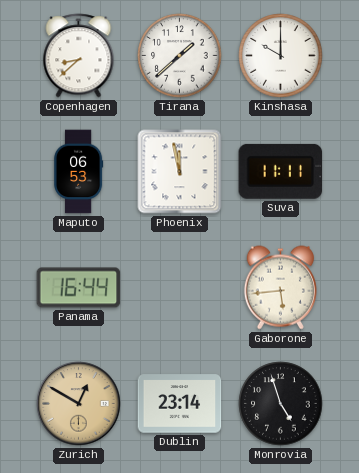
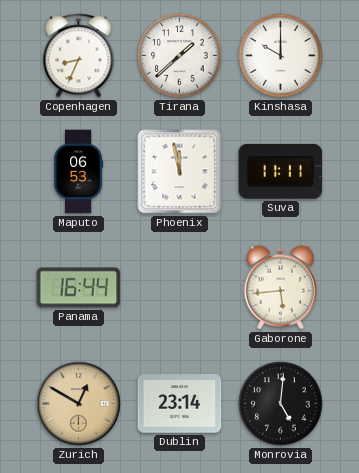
Copenhagen: 8:38 -> 8:34
Monrovia: 4:57 -> 5:01
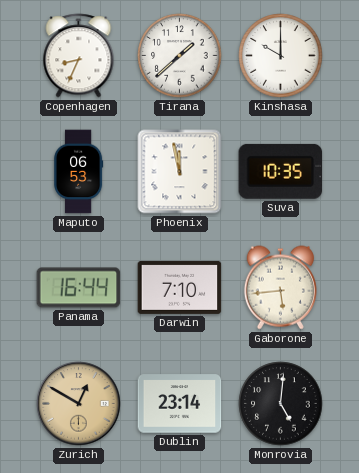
Suva: 11:11 -> 10:35
Darwin: none -> 7:10
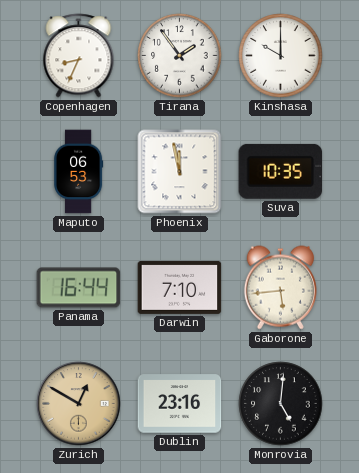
Tirana: 1:38 -> 1:54
Dublin: 23:14 -> 23:16
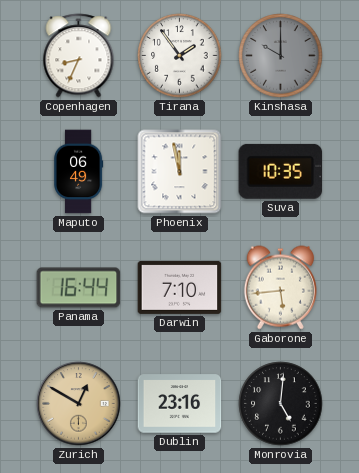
Kinshasa dial: white -> grey
Maputo: 06:53 -> 06:49
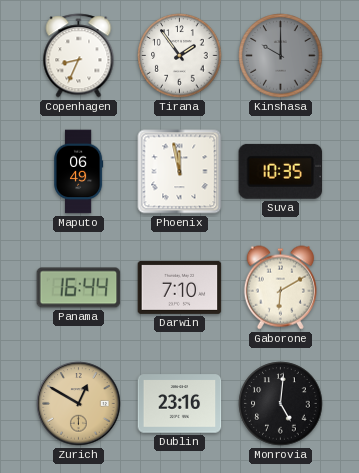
Gaborone: 5:44 -> 6:10
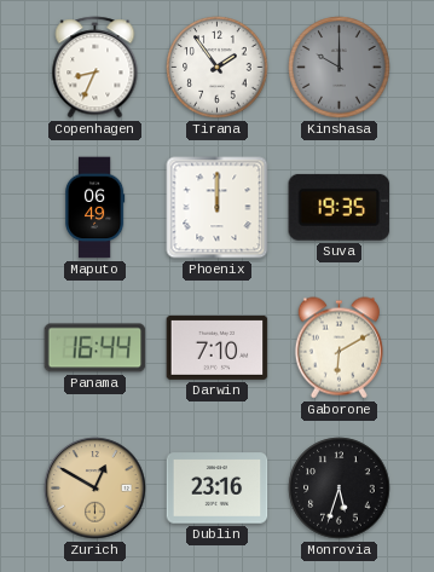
Phoenix: 11:58 -> 12:00
Suva: 10:35 -> 19:35
Monrovia: 5:01 -> 5:33
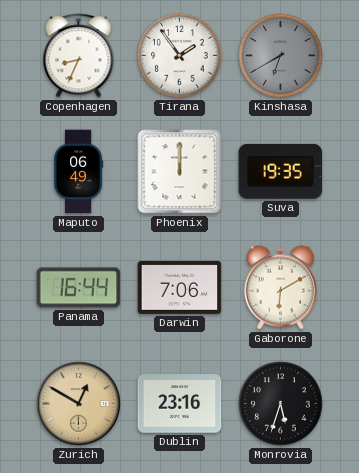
Kinshasa: 10:00 -> 6:40
Darwin: 7:10 -> 7:06
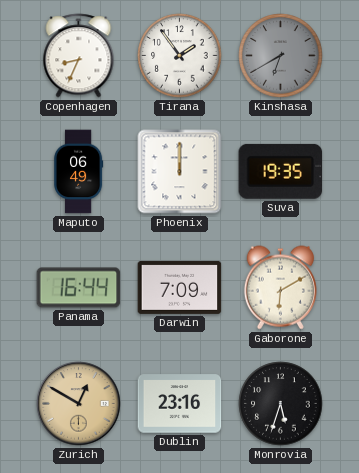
Darwin: 7:06 -> 7:09
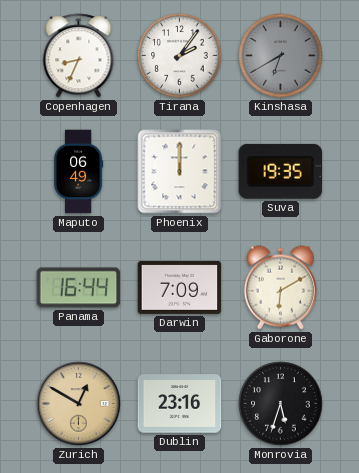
Tirana: 1:54 -> 2:06
